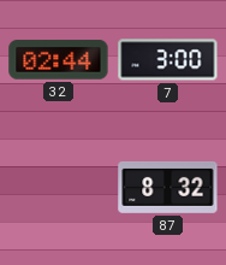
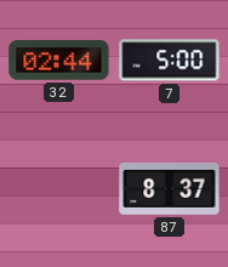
7: 3:00 -> 5:00
87: 8:32 -> 8:37
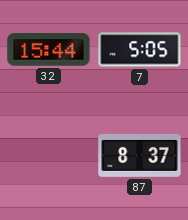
32: 02:44 -> 15:44
7: 5:00 -> 5:05
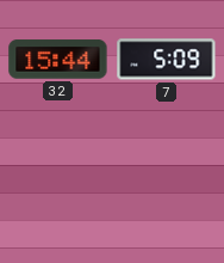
7: 5:05 -> 5:09
87: 8:37 -> none
